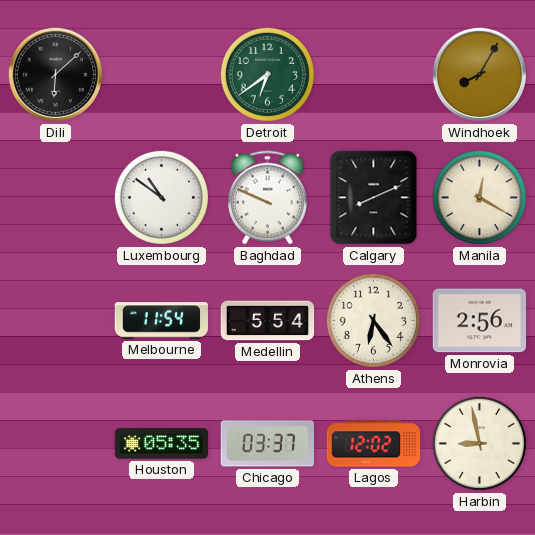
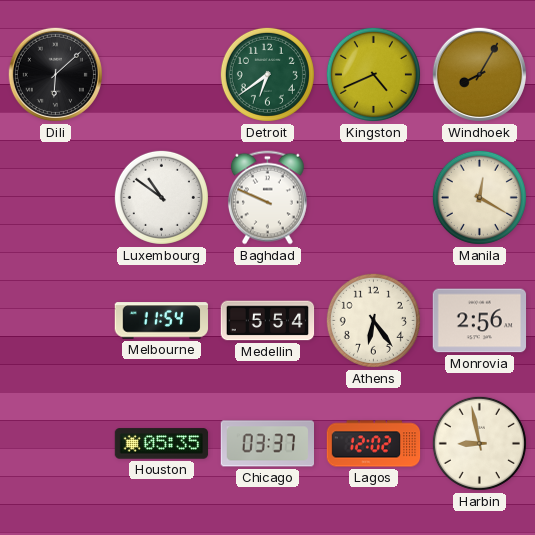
Kingston: none -> 4:41
Calgary: 8:11 -> none
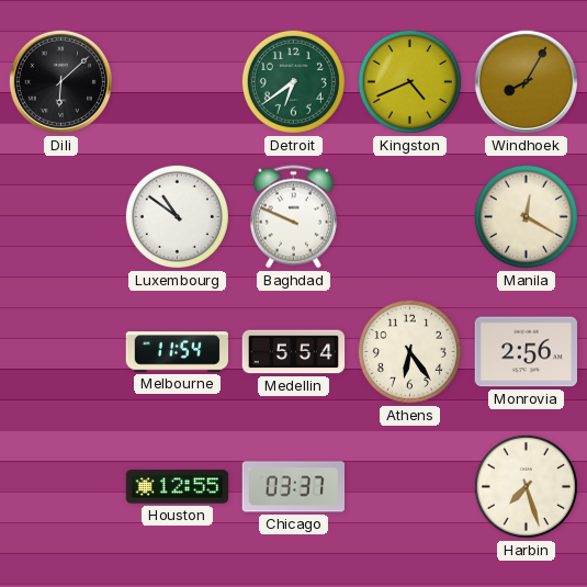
Houston: 05:35 -> 12:55
Lagos: 12:02 -> none
Harbin: 8:58 -> 7:27
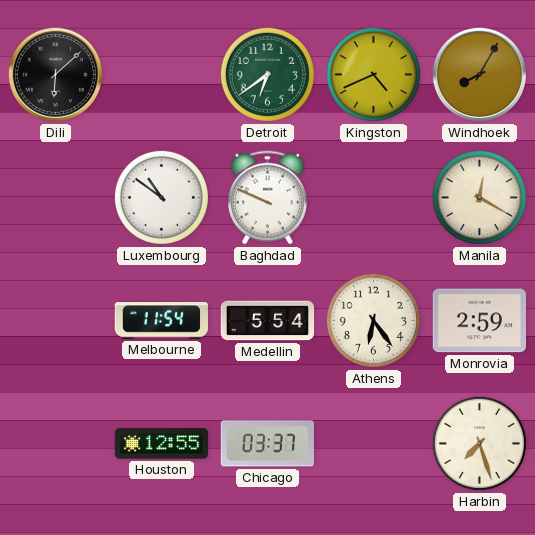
Monrovia: 2:56 -> 2:59
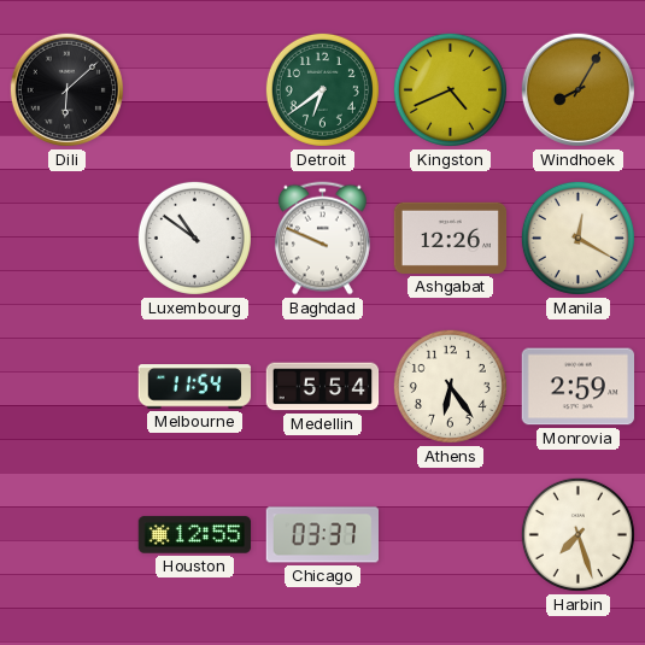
Ashgabat: none -> 12:26
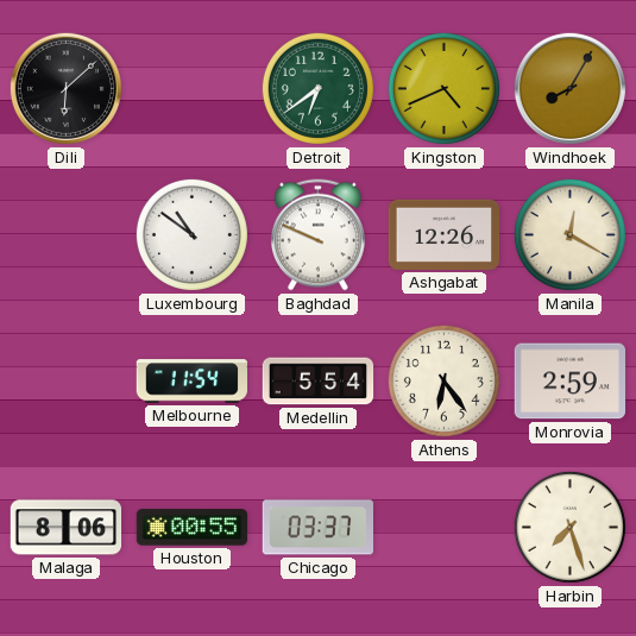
Malaga: none -> 8:06
Houston: 12:55 -> 00:55
